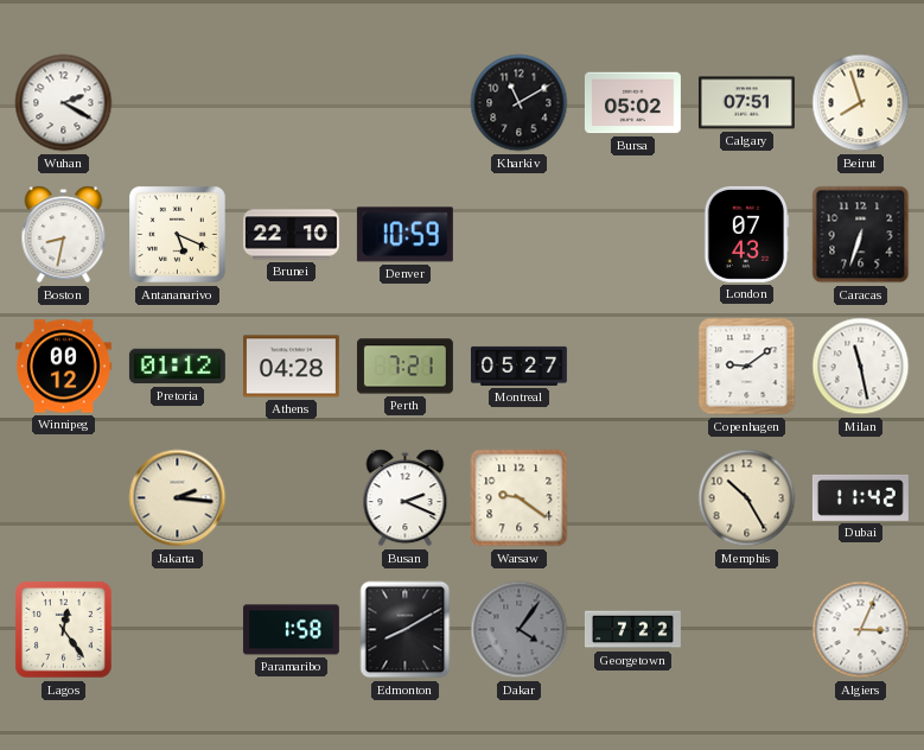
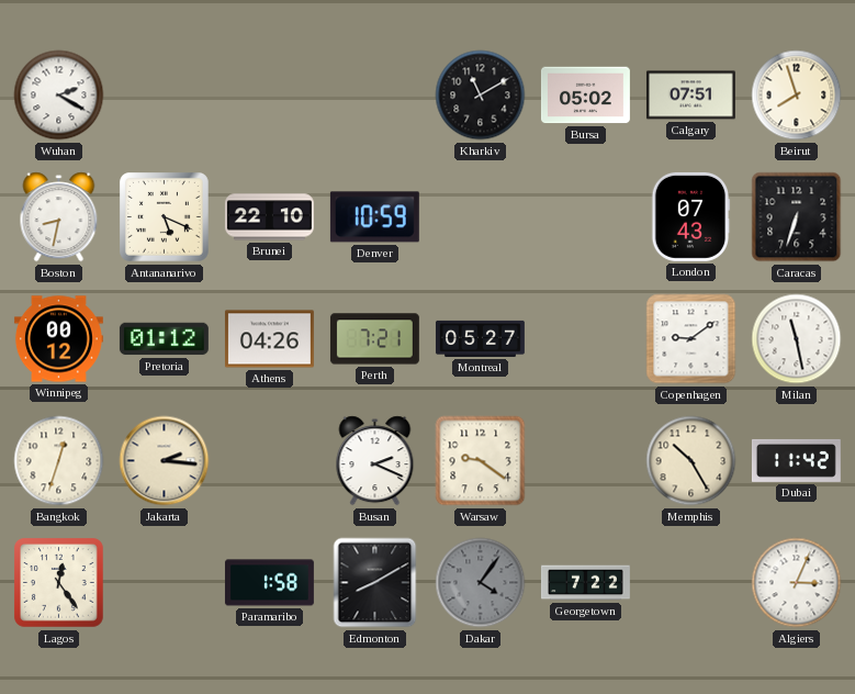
Athens: 04:28 -> 04:26
Bangkok: none -> 12:33
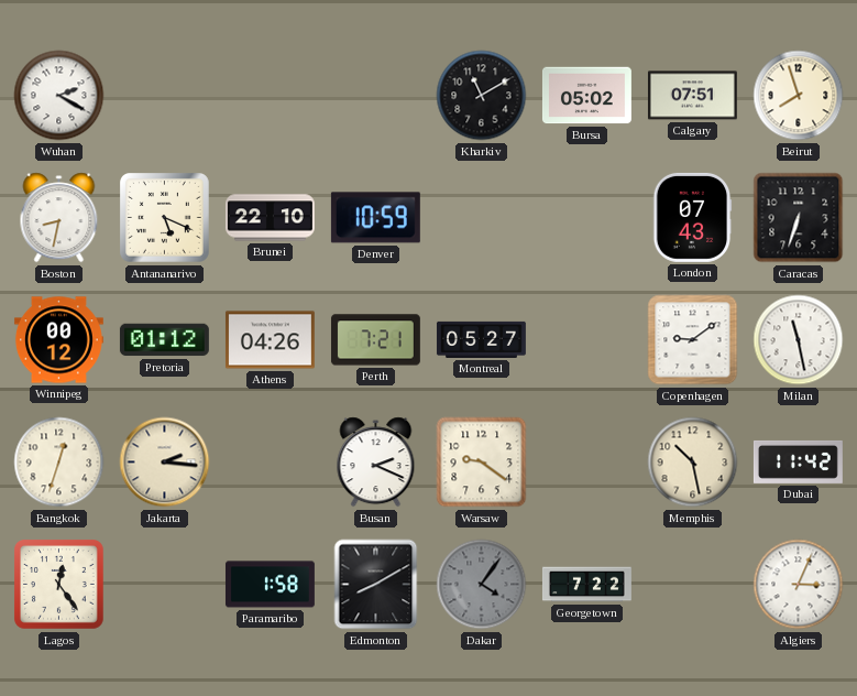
Memphis: 10:25 -> 10:28
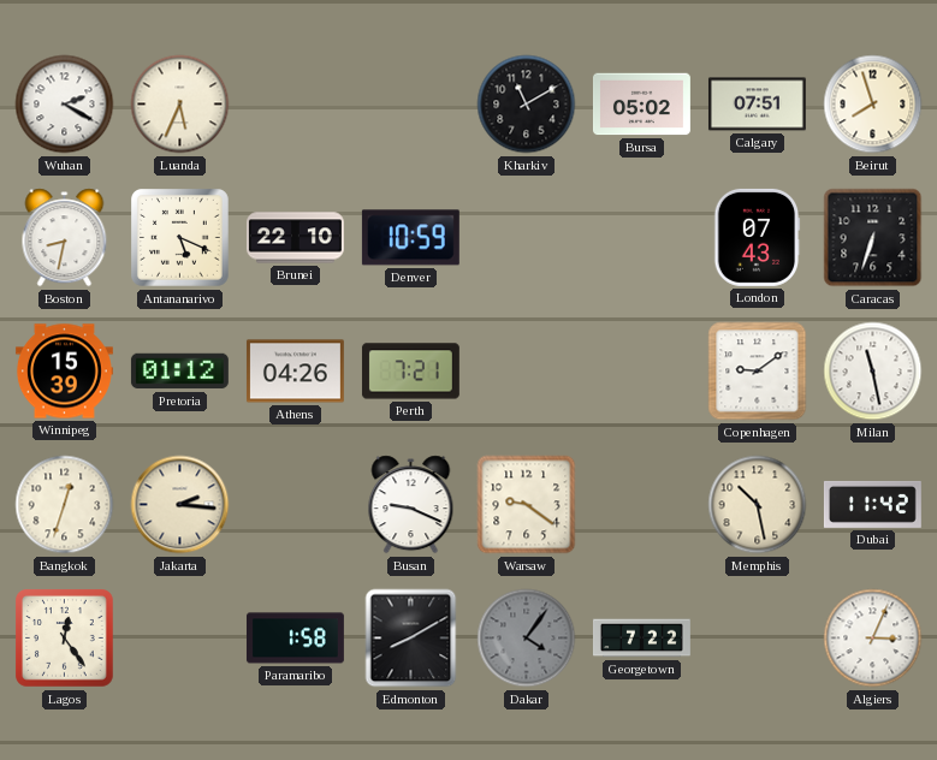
Luanda: none -> 5:34
Winnipeg: 00:12 -> 15:39
Montreal: 05:27 -> none
Busan: 2:19 -> 9:19
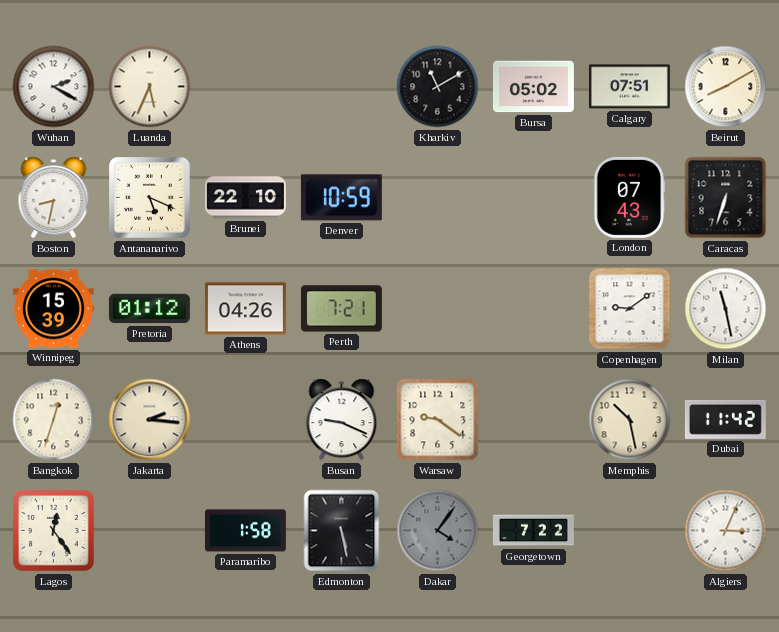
Beirut: 7:57 -> 8:10
Edmonton: 8:10 -> 5:28
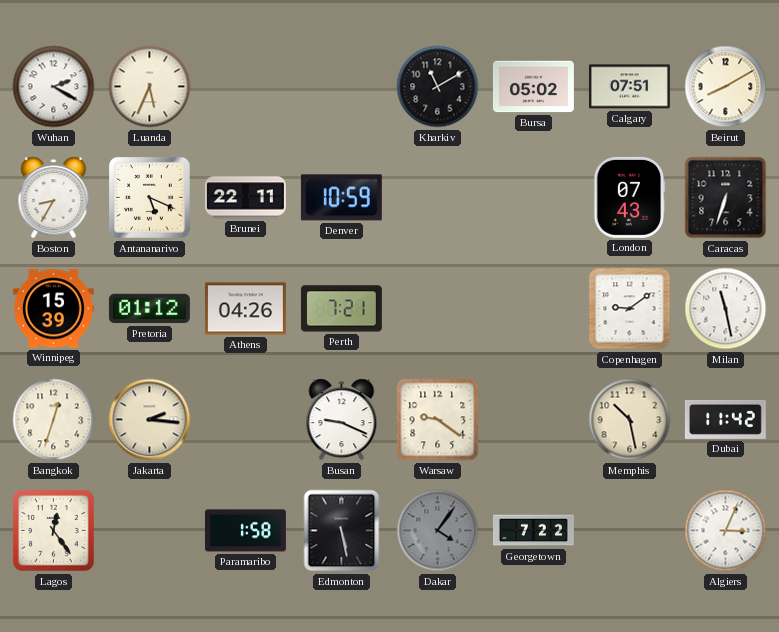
Boston: 8:32 -> 8:35
Brunei: 22:10 -> 22:11
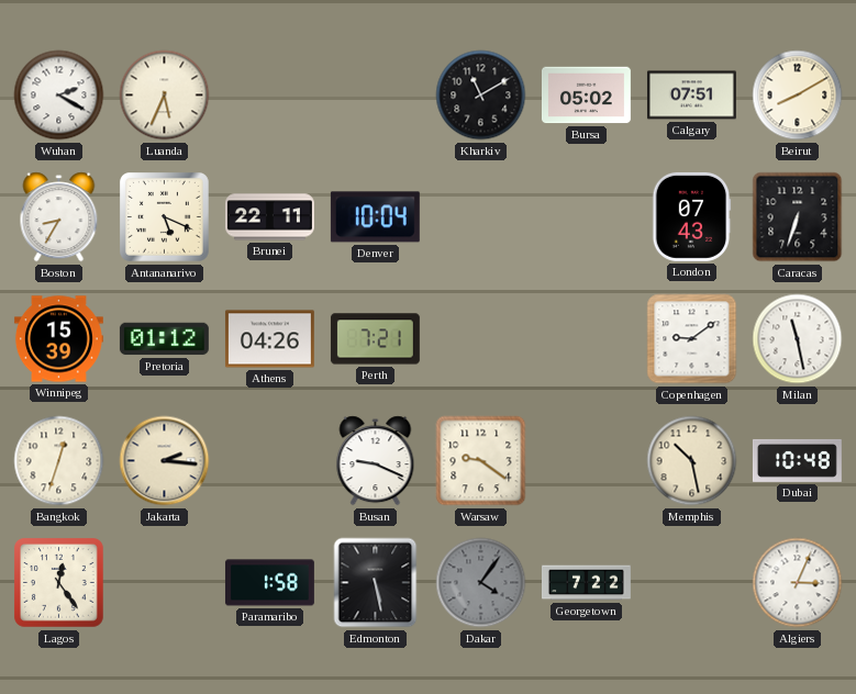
Denver: 10:59 -> 10:04
Dubai: 11:42 -> 10:48
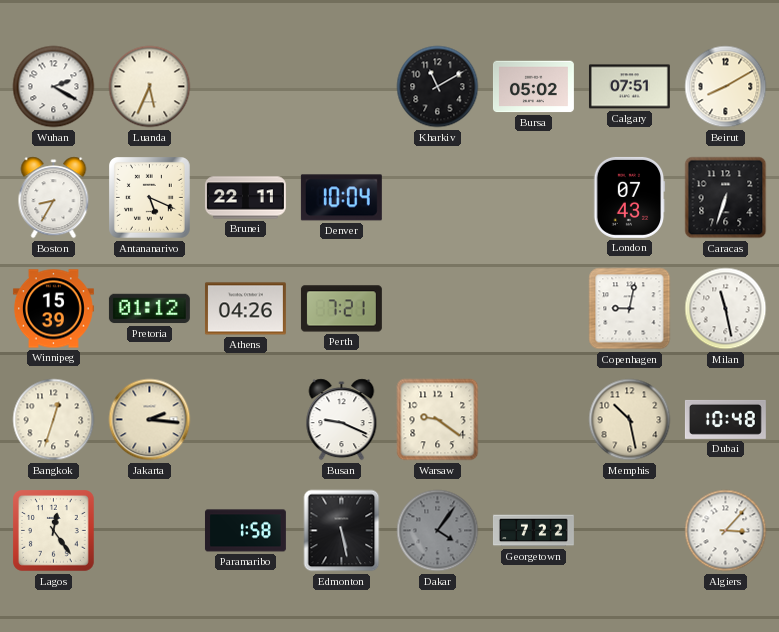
Copenhagen: 9:09 -> 9:02
Algiers: 3:04 -> 3:07
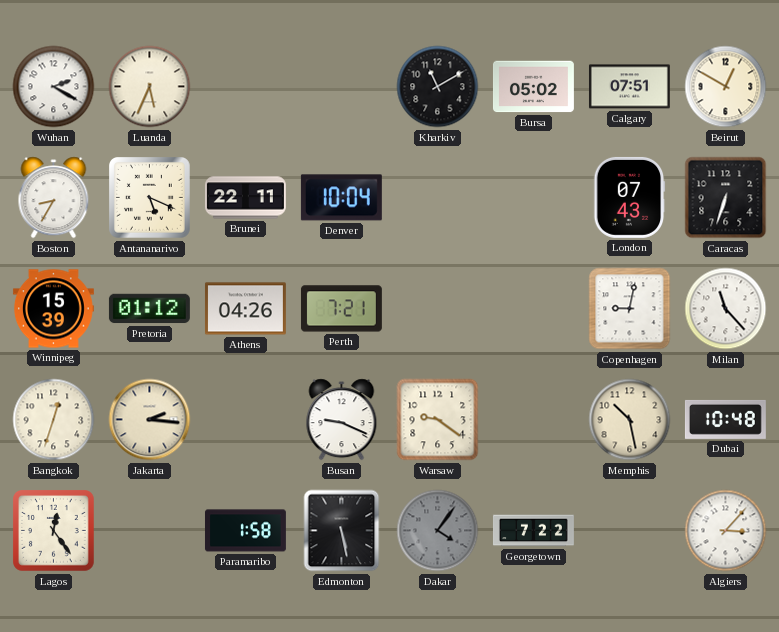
Beirut: 8:10 -> 12:50
Milan: 11:28 -> 11:23
